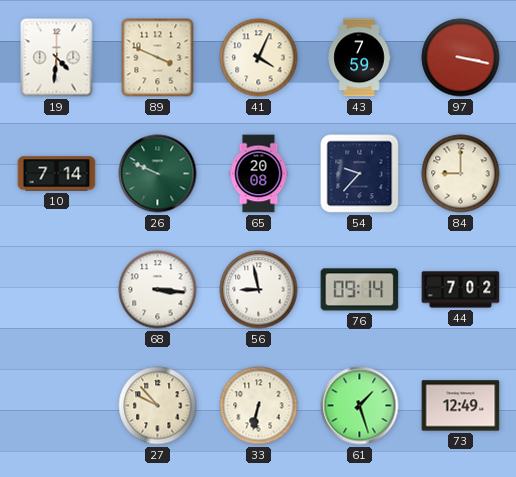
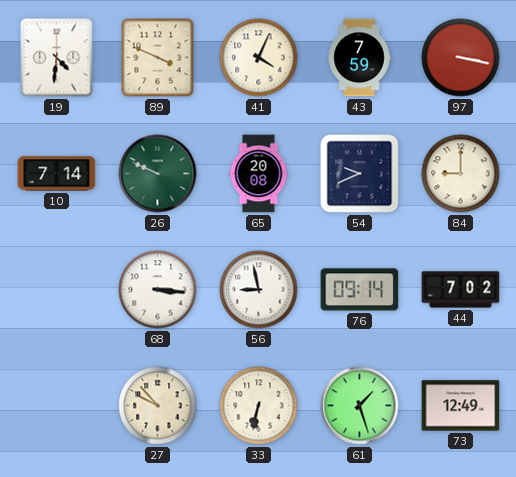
54: 9:37 -> 9:41
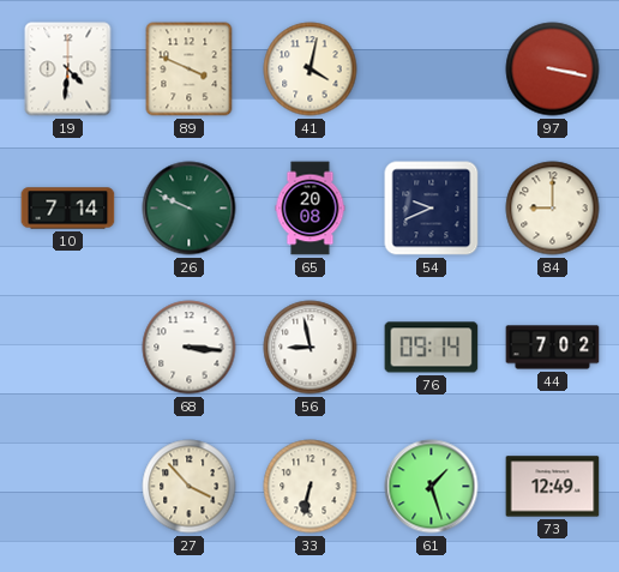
41: 4:04 -> 4:02
43: 7:59 -> none
27: 9:53 -> 3:53
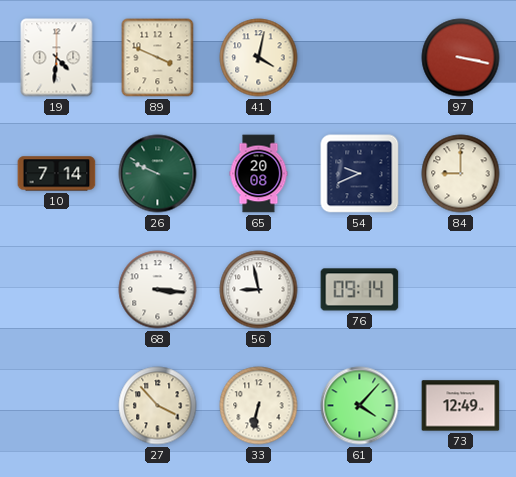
44: 7:02 -> none
61: 1:27 -> 4:07
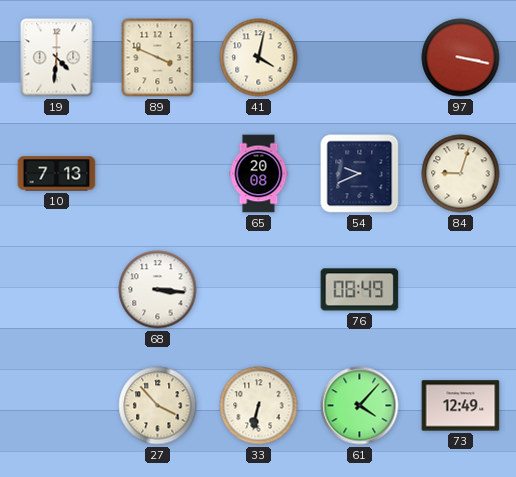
10: 7:14 -> 7:13
26: 9:49 -> none
84: 9:00 -> 9:03
56: 8:58 -> none
76: 09:14 -> 08:49
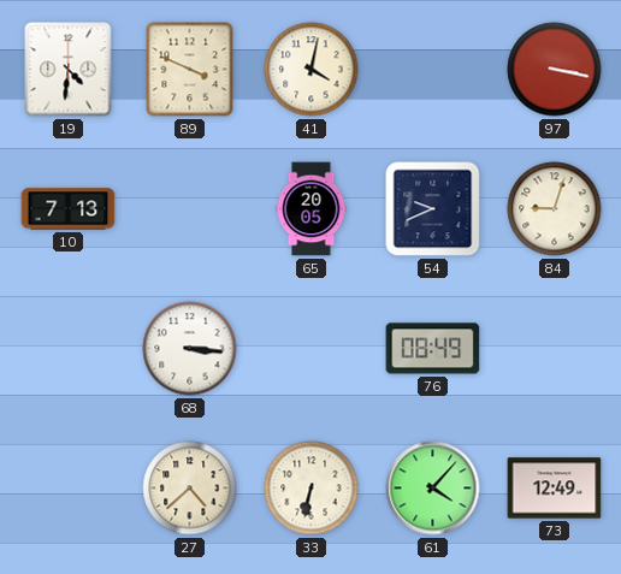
65: 20:08 -> 20:05
27: 3:53 -> 4:38
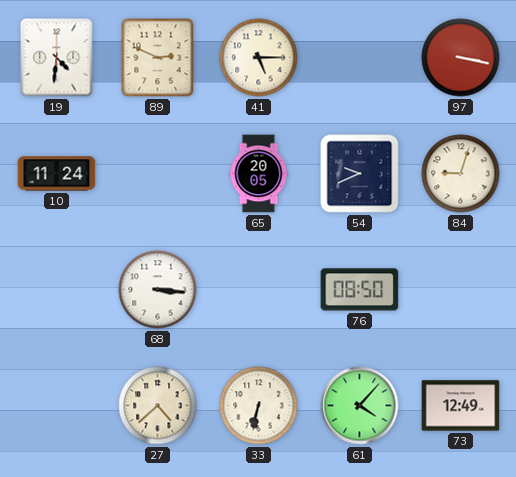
89: 3:49 -> 2:49
41: 4:02 -> 5:15
10: 7:13 -> 11:24
76: 08:49 -> 08:50
